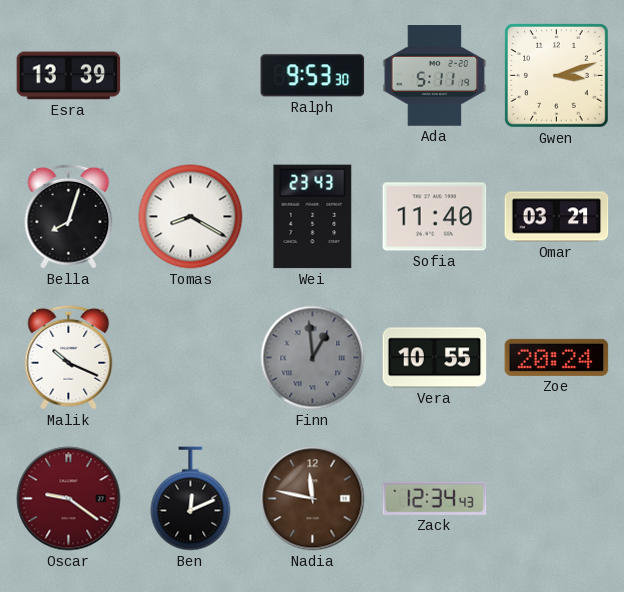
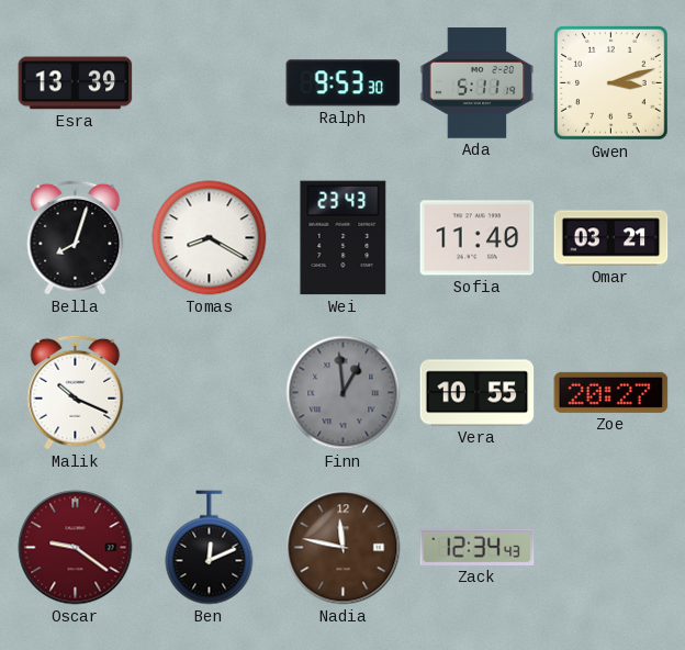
Zoe: 20:24 -> 20:27
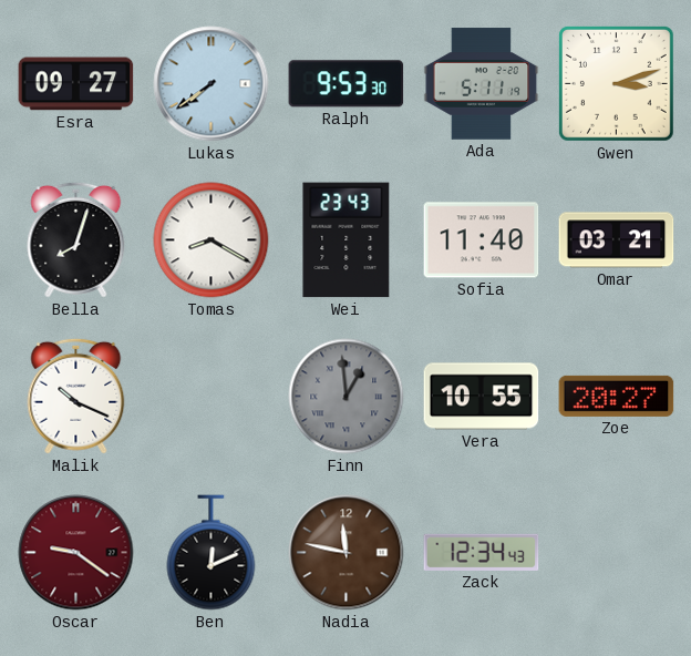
Esra: 13:39 -> 09:27
Lukas: none -> 7:39
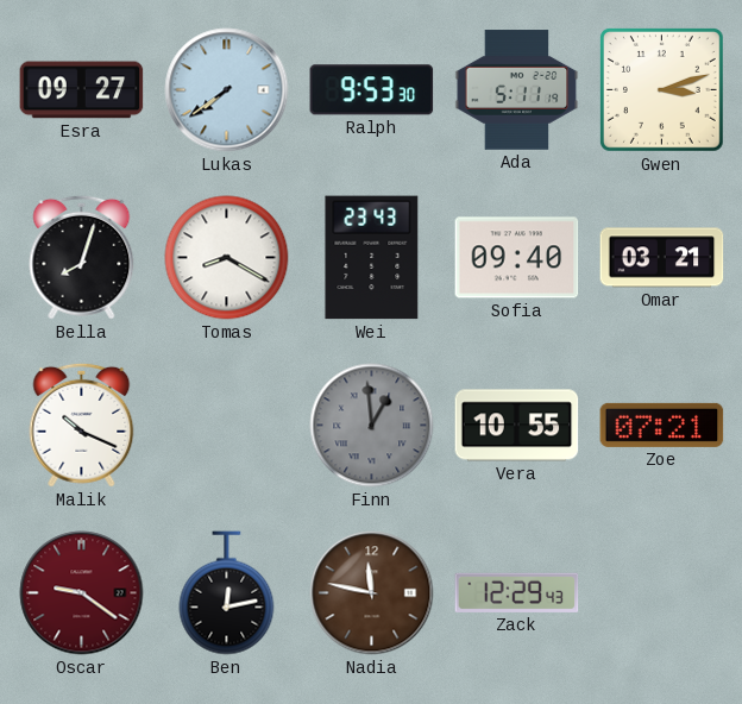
Sofia: 11:40 -> 09:40
Zoe: 20:27 -> 07:21
Ben: 12:11 -> 12:13
Zack: 12:34 -> 12:29
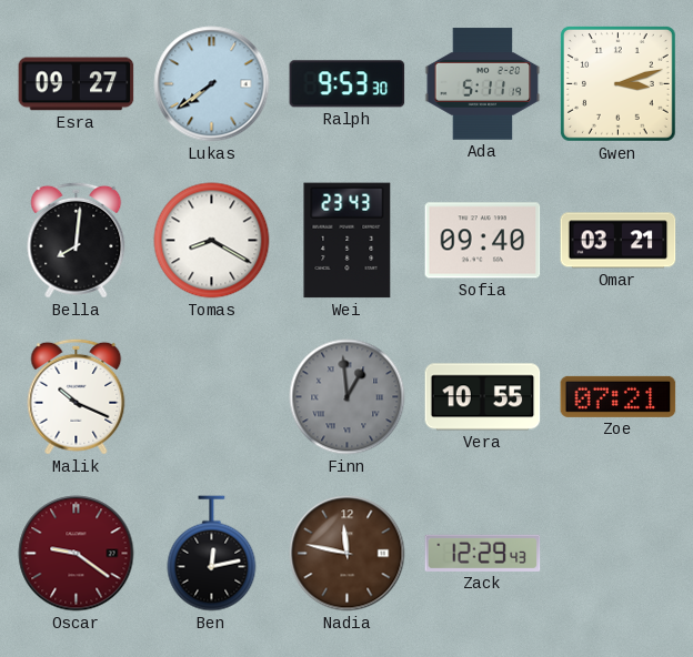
Bella: 8:03 -> 8:01
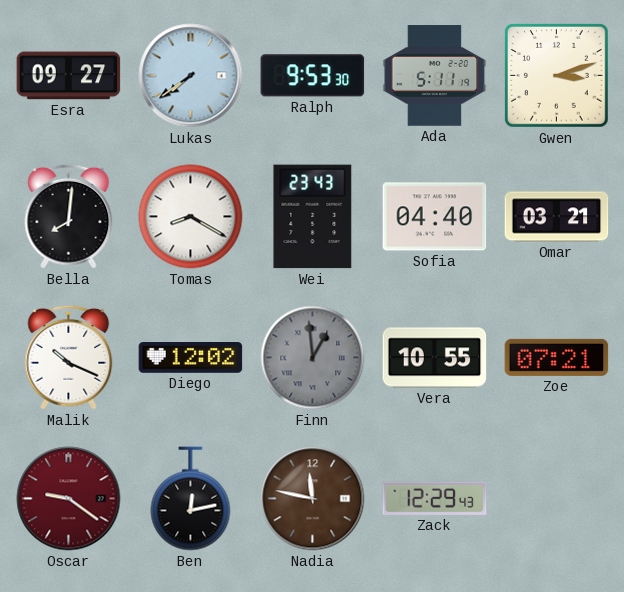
Sofia: 09:40 -> 04:40
Diego: none -> 12:02
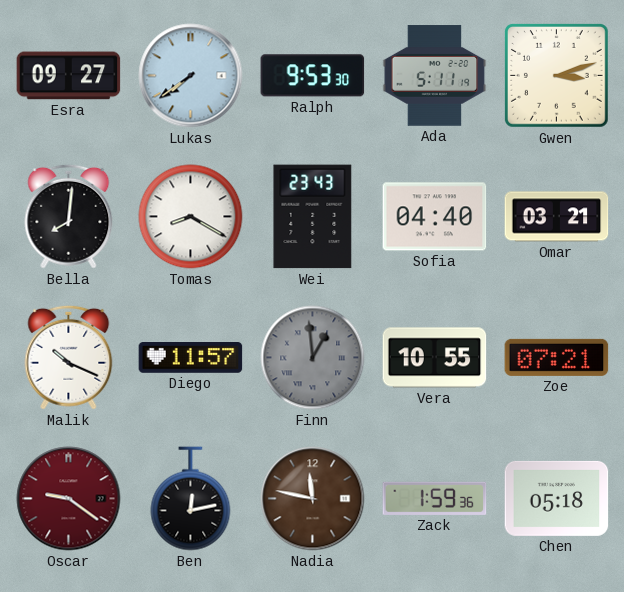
Diego: 12:02 -> 11:57
Zack: 12:29 -> 1:59
Chen: none -> 05:18
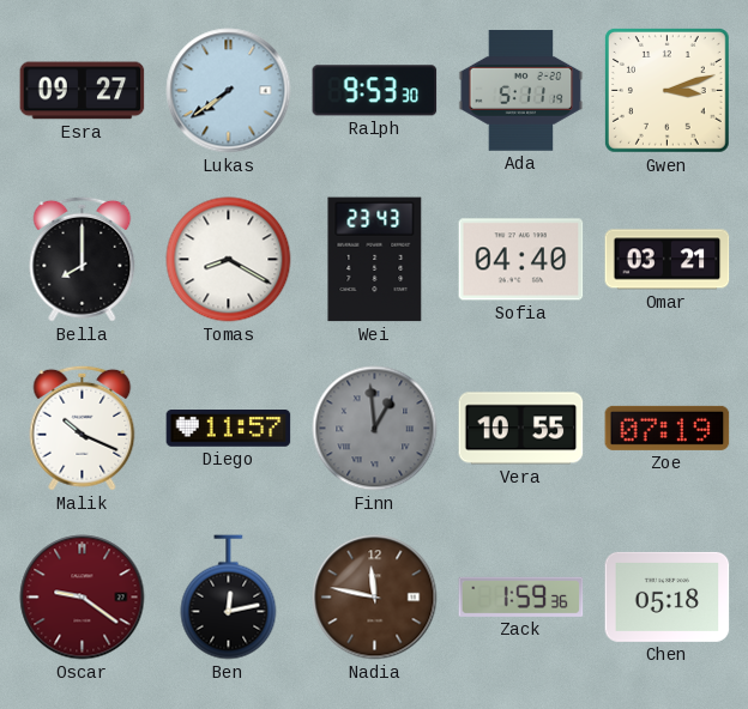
Bella: 8:01 -> 8:00
Zoe: 07:21 -> 07:19
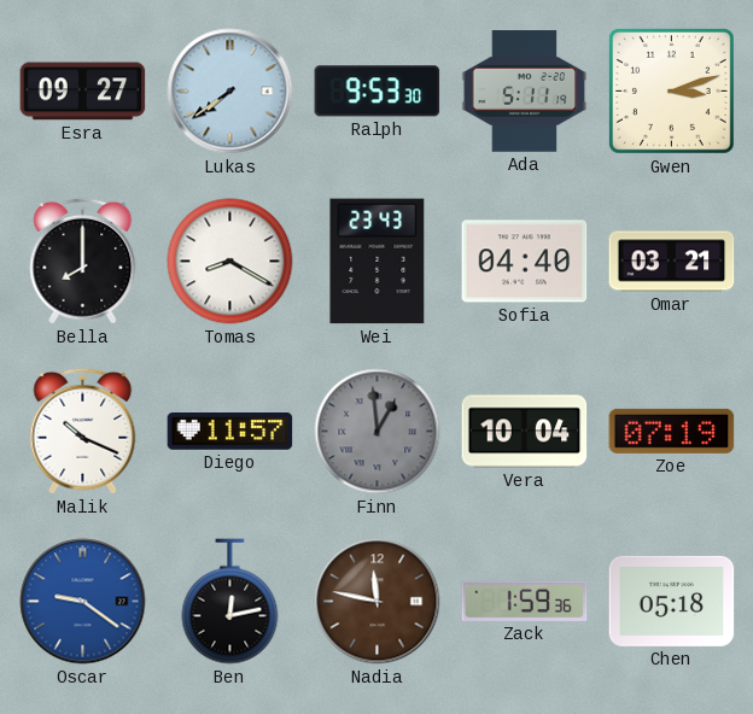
Vera: 10:55 -> 10:04
Oscar dial: burgundy -> blue
